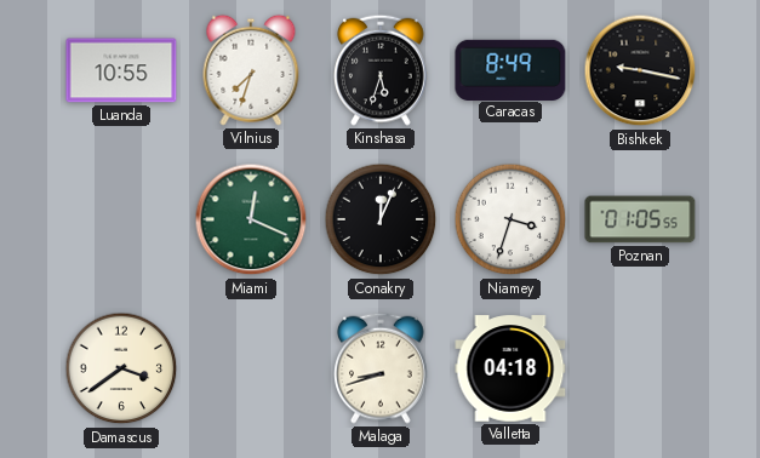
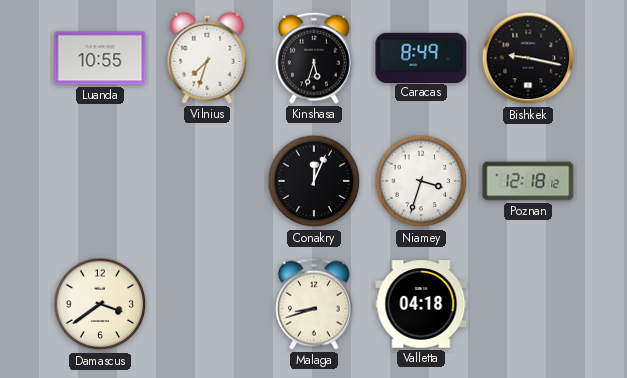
Miami: 12:19 -> none
Poznan: 01:05 -> 12:18
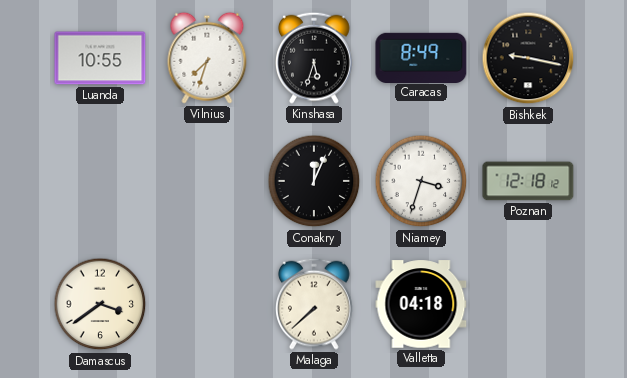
Malaga: 8:42 -> 7:38
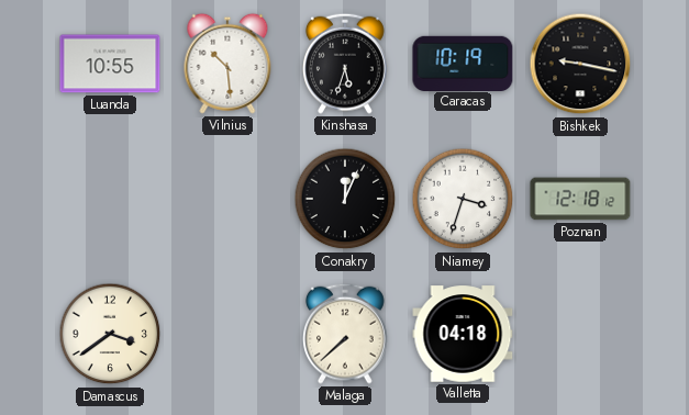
Vilnius: 7:33 -> 10:29
Caracas: 8:49 -> 10:19
